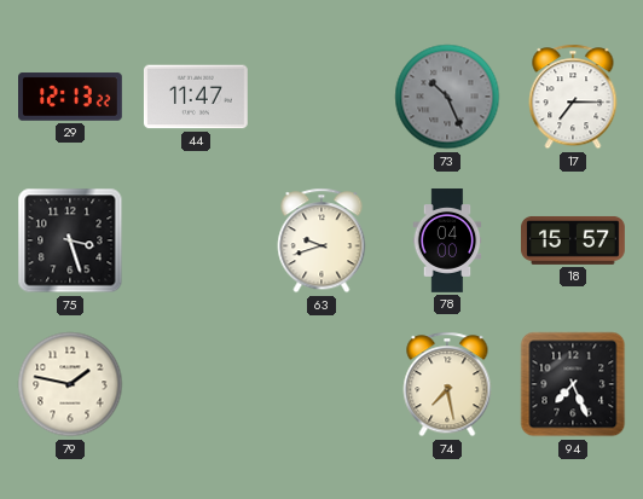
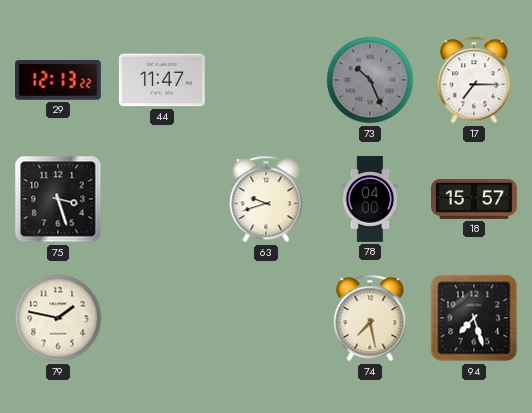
94: 7:26 -> 7:27
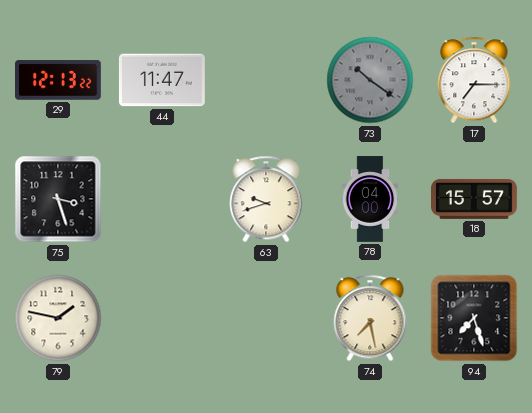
73: 10:26 -> 10:21
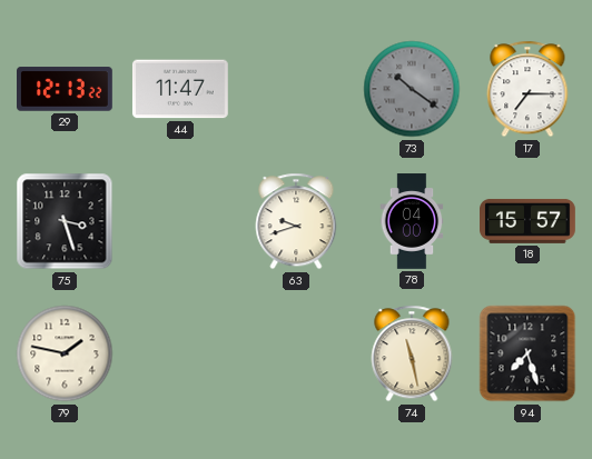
74: 7:28 -> 11:28
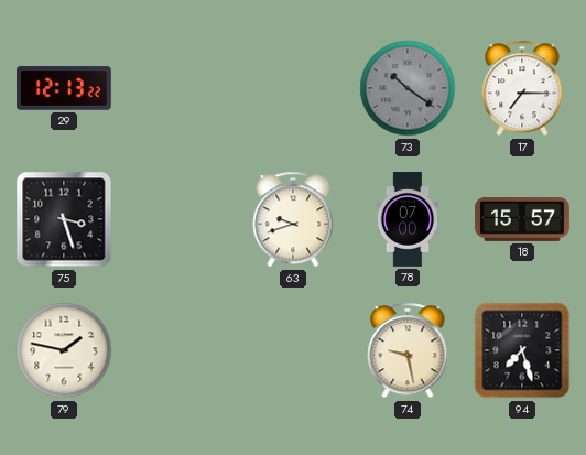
44: 11:47 -> none
78: 04:00 -> 07:00
74: 11:28 -> 9:28
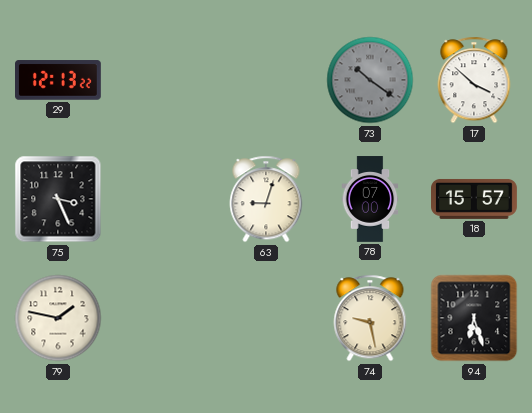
17: 7:15 -> 3:52
75: 3:27 -> 3:26
63: 9:42 -> 9:03
94: 7:27 -> 6:27
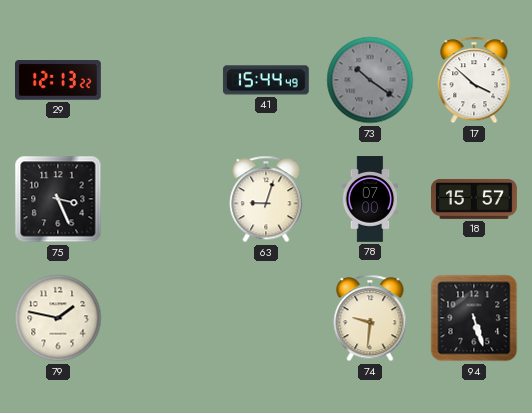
41: none -> 15:44
74: 9:28 -> 9:31
94: 6:27 -> 5:27
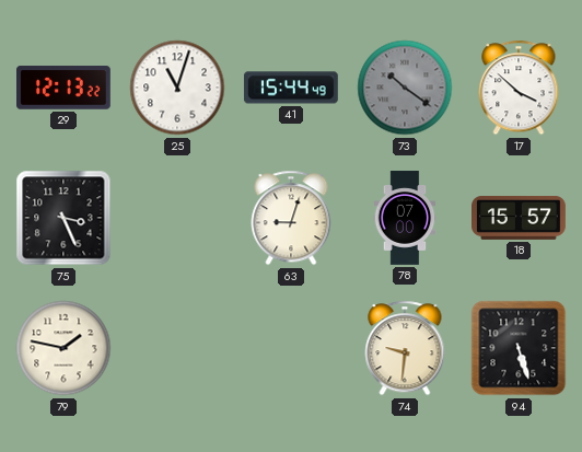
25: none -> 11:03
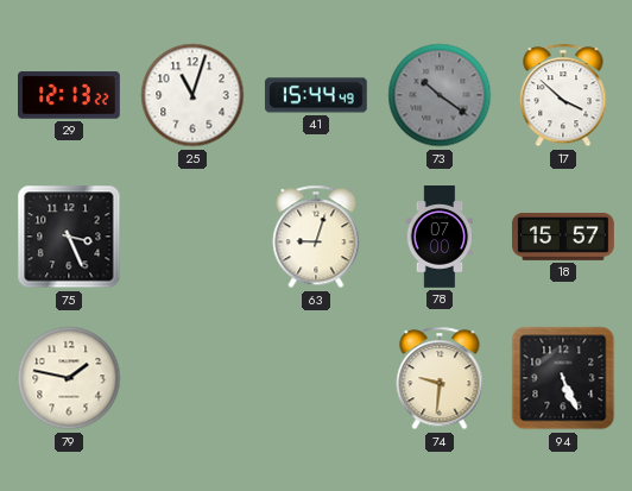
94: 5:27 -> 5:26
